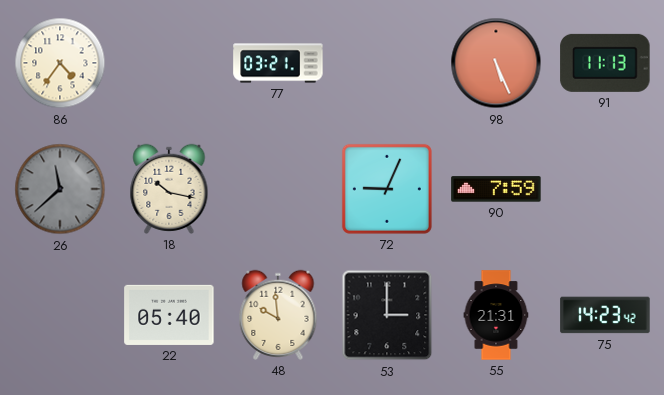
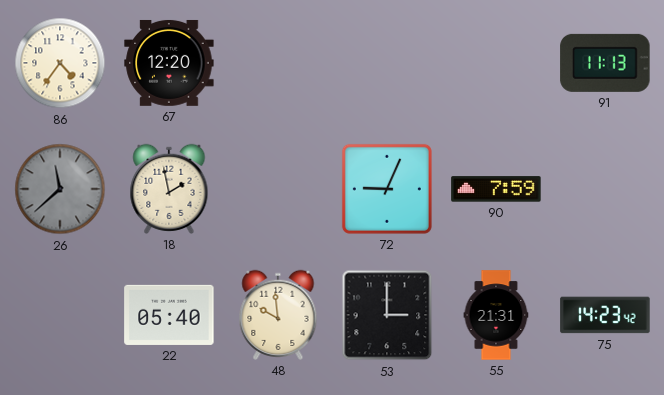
67: none -> 12:20
77: 03:21 -> none
98: 5:26 -> none
18: 10:17 -> 1:58
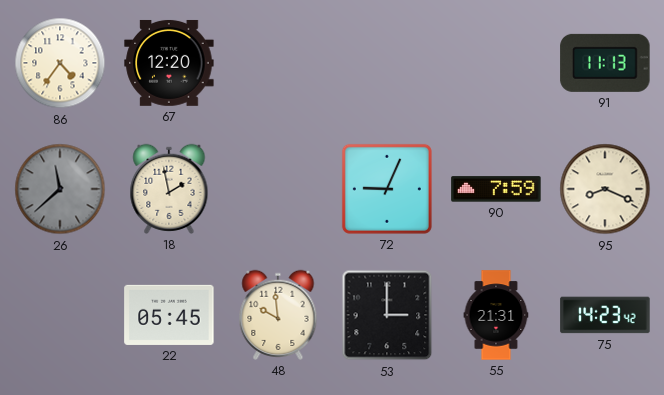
95: none -> 8:19
22: 05:40 -> 05:45
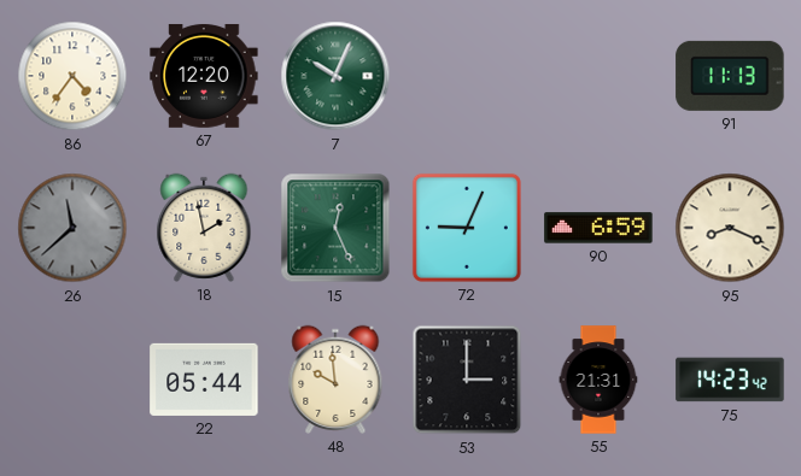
7: none -> 10:04
15: none -> 12:26
90: 7:59 -> 6:59
22: 05:45 -> 05:44
